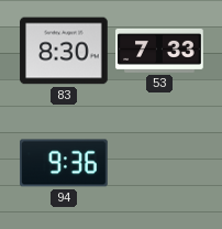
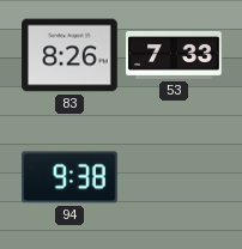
83: 8:30 -> 8:26
94: 9:36 -> 9:38
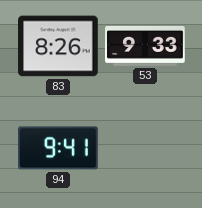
53: 7:33 -> 9:33
94: 9:38 -> 9:41
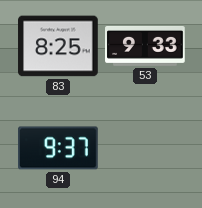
83: 8:26 -> 8:25
94: 9:41 -> 9:37
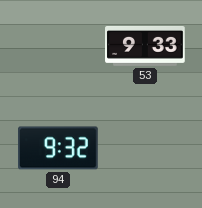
83: 8:25 -> none
94: 9:37 -> 9:32
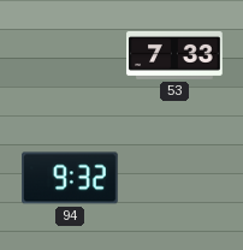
53: 9:33 -> 7:33
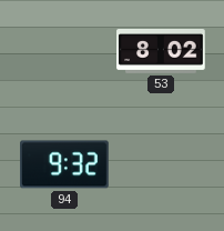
53: 7:33 -> 8:02
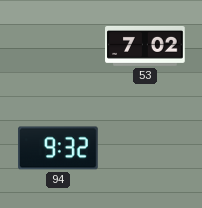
53: 8:02 -> 7:02
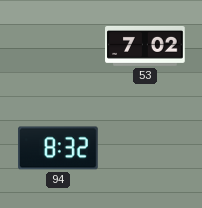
94: 9:32 -> 8:32
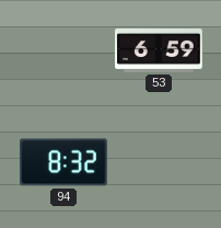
53: 7:02 -> 6:59
